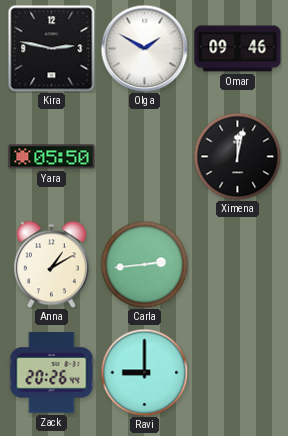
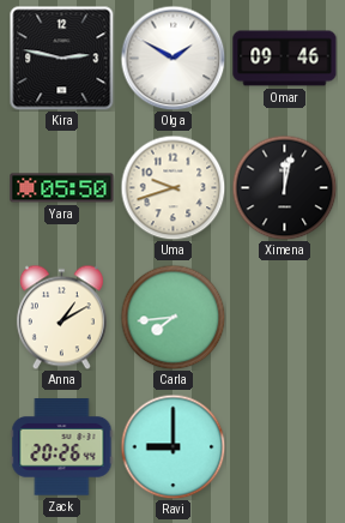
Uma: none -> 9:42
Carla: 2:44 -> 7:44
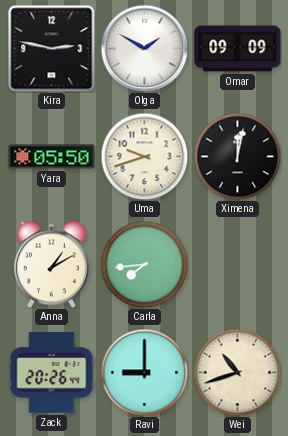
Omar: 09:46 -> 09:09
Wei: none -> 10:42
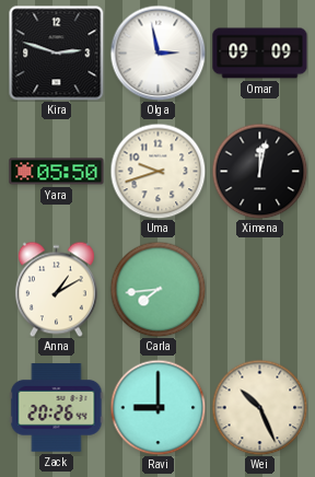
Kira: 2:47 -> 2:48
Olga: 1:50 -> 2:58
Wei: 10:42 -> 10:26
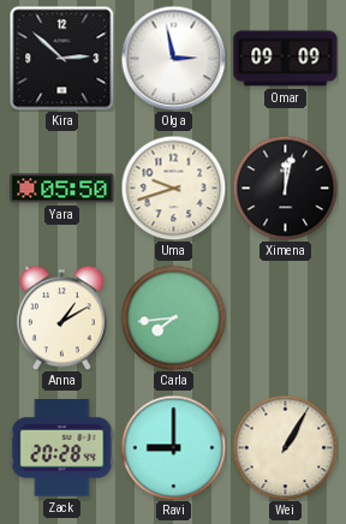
Kira: 2:48 -> 2:52
Zack: 20:26 -> 20:28
Wei: 10:26 -> 1:05
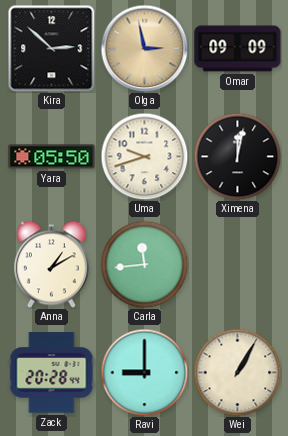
Olga dial: white -> champagne
Carla: 7:44 -> 11:44
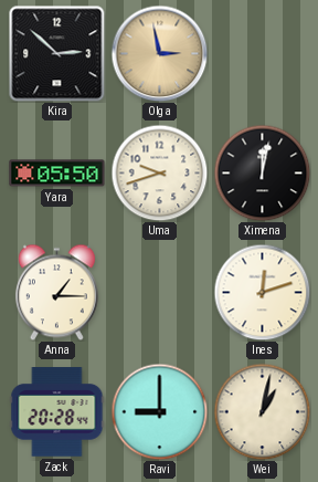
Omar: 09:09 -> none
Anna: 1:10 -> 1:15
Carla: 11:44 -> none
Ines: none -> 12:12
Wei: 1:05 -> 1:02
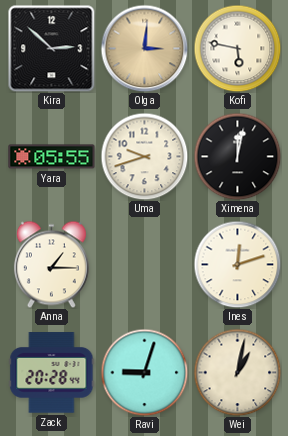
Olga: 2:58 -> 3:01
Kofi: none -> 5:47
Yara: 05:50 -> 05:55
Ravi: 9:00 -> 9:03
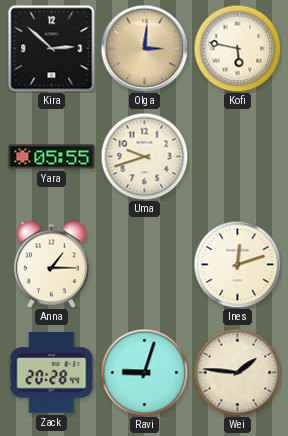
Ximena: 12:02 -> none
Wei: 1:02 -> 1:46
